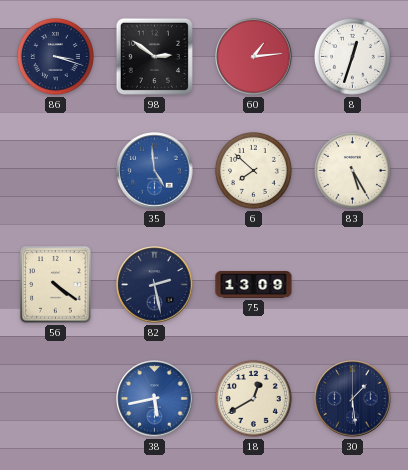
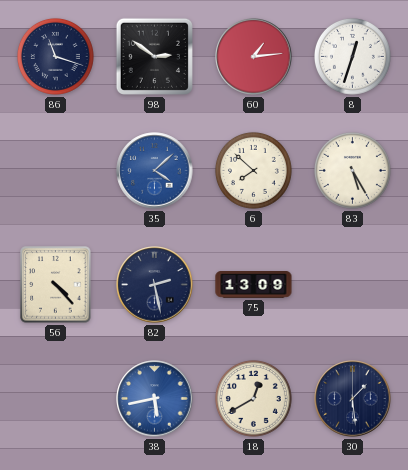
86: 3:18 -> 11:18
35: 4:59 -> 4:08
56: 4:21 -> 4:23
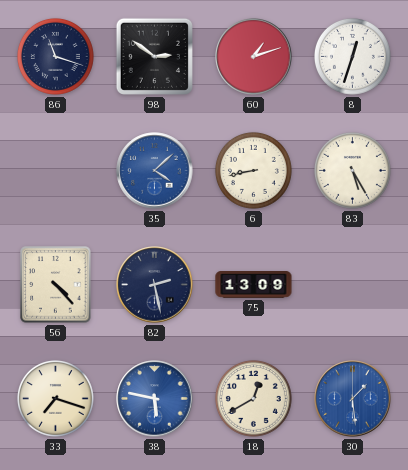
60: 1:14 -> 1:12
6: 7:52 -> 8:43
33: none -> 7:18
38: 5:43 -> 5:47
30 dial: navy -> blue
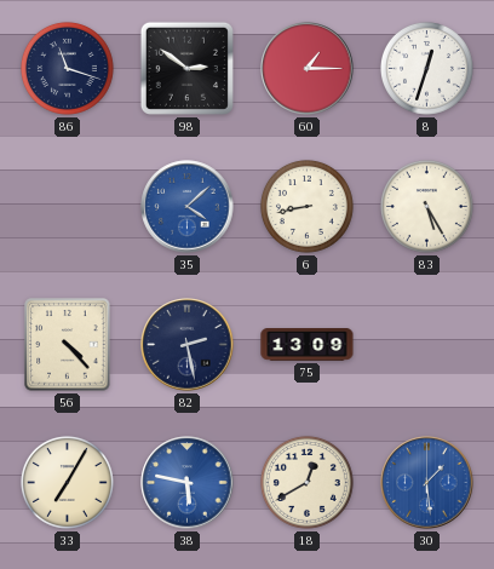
60: 1:12 -> 1:15
33: 7:18 -> 7:05
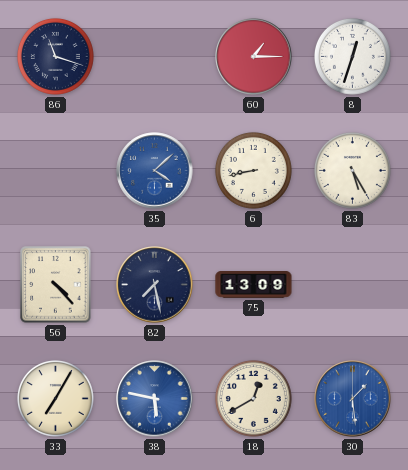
98: 2:51 -> none
82: 2:28 -> 7:28
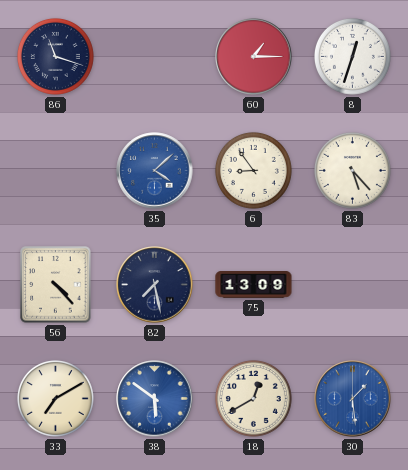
6: 8:43 -> 8:54
83: 5:25 -> 5:23
33: 7:05 -> 7:10
38: 5:47 -> 5:51
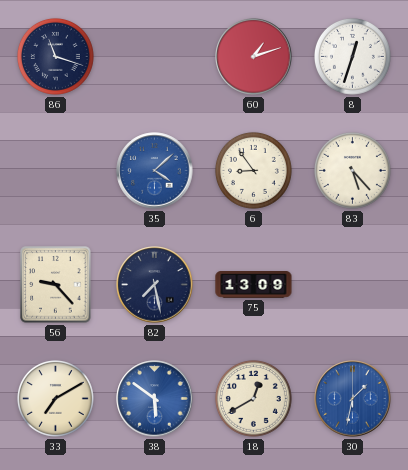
60: 1:15 -> 1:12
56: 4:23 -> 9:23
30: 1:29 -> 1:32
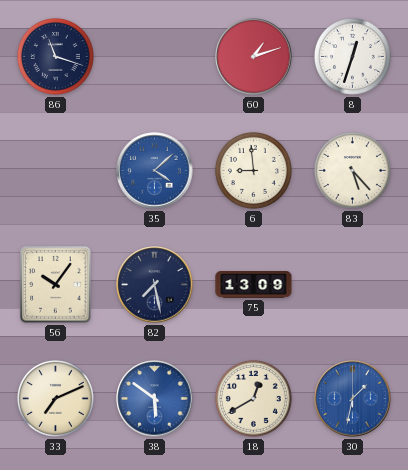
6: 8:54 -> 8:59
56: 9:23 -> 10:06
33: 7:10 -> 7:11
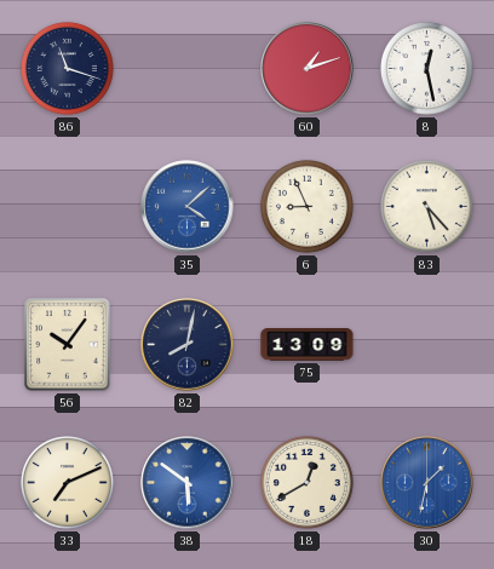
8: 12:33 -> 12:28
6: 8:59 -> 8:56
82: 7:28 -> 8:02
